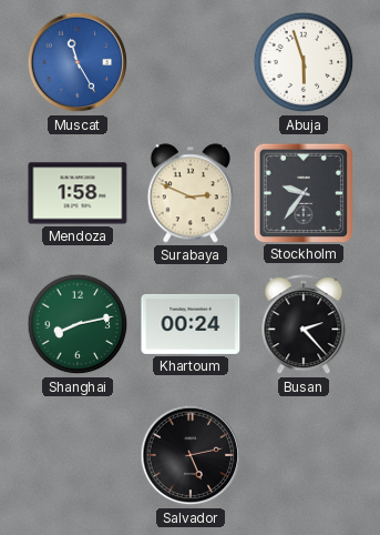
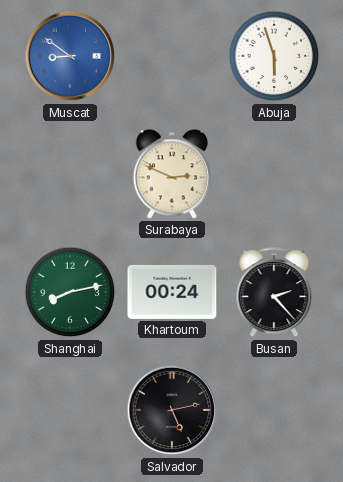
Muscat: 11:25 -> 8:51
Mendoza: 1:58 -> none
Stockholm: 9:36 -> none
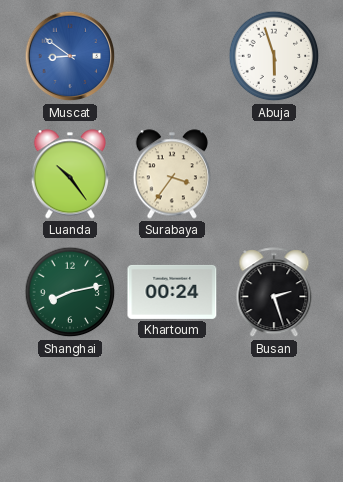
Luanda: none -> 10:24
Surabaya: 2:49 -> 3:36
Busan: 2:23 -> 2:27
Salvador: 5:13 -> none
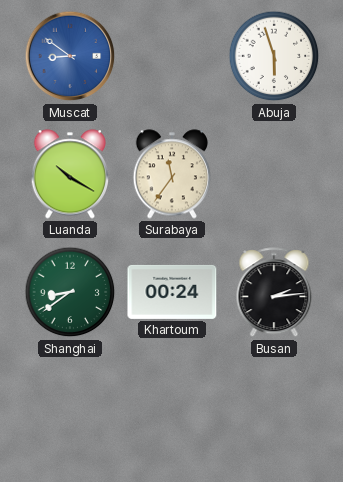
Luanda: 10:24 -> 10:20
Surabaya: 3:36 -> 11:36
Shanghai: 8:13 -> 8:39
Busan: 2:27 -> 2:14
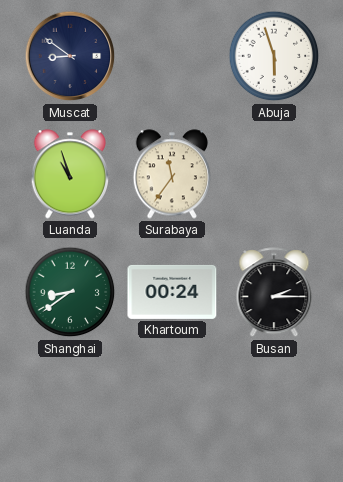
Muscat dial: blue -> navy
Luanda: 10:20 -> 10:57
Busan: 2:14 -> 2:15
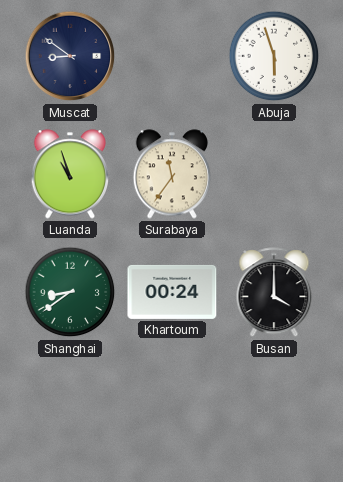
Busan: 2:15 -> 4:00
